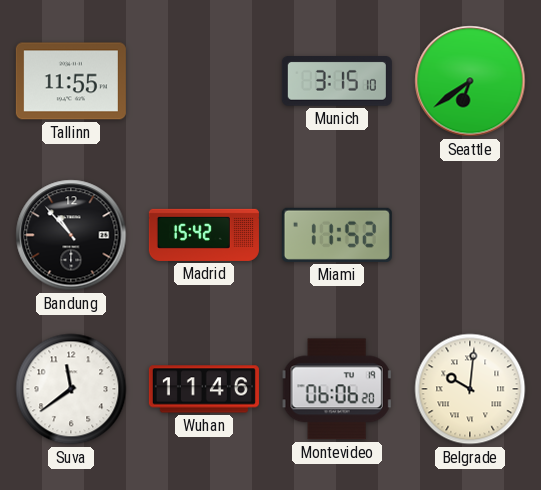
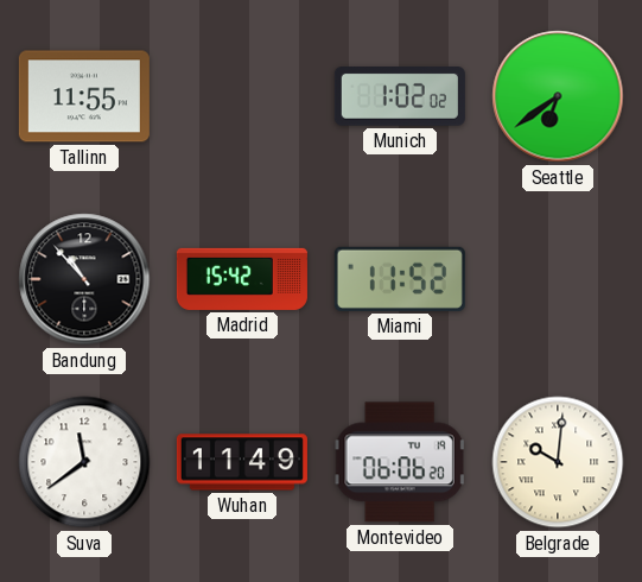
Munich: 3:15 -> 1:02
Wuhan: 11:46 -> 11:49
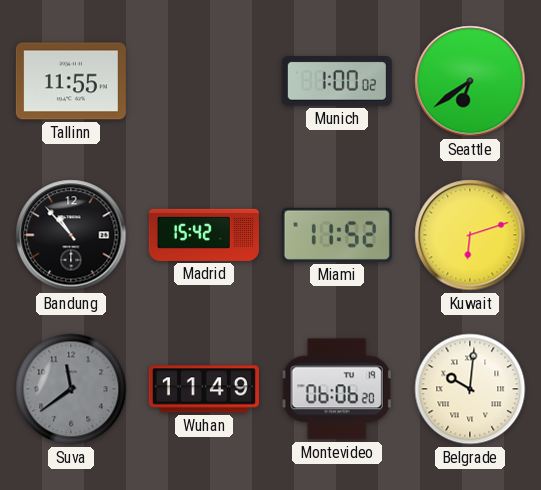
Munich: 1:02 -> 1:00
Kuwait: none -> 6:12
Suva dial: white -> grey
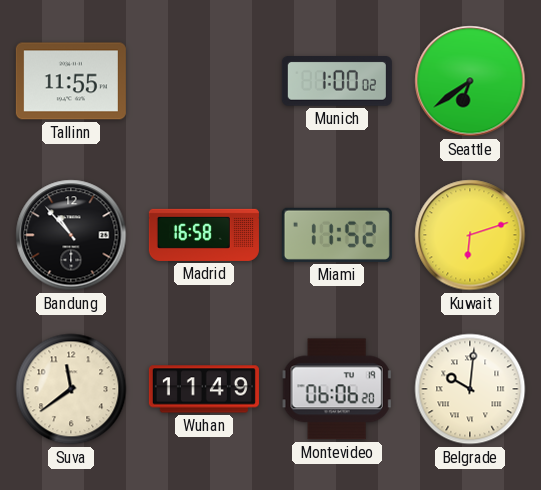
Madrid: 15:42 -> 16:58
Suva dial: grey -> cream
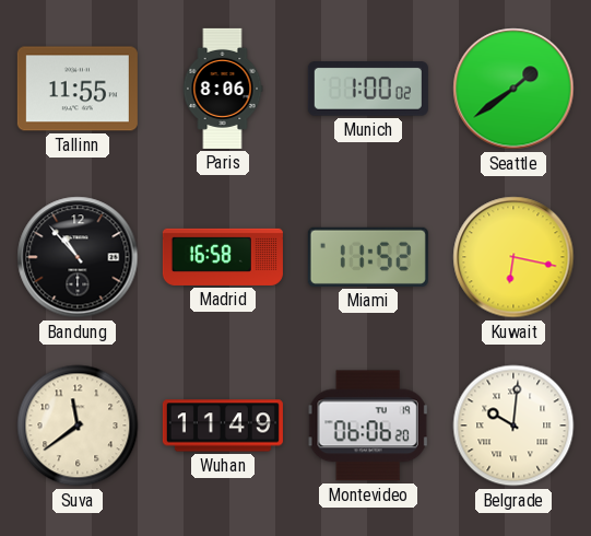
Paris: none -> 8:06
Seattle: 6:39 -> 1:39
Kuwait: 6:12 -> 6:17
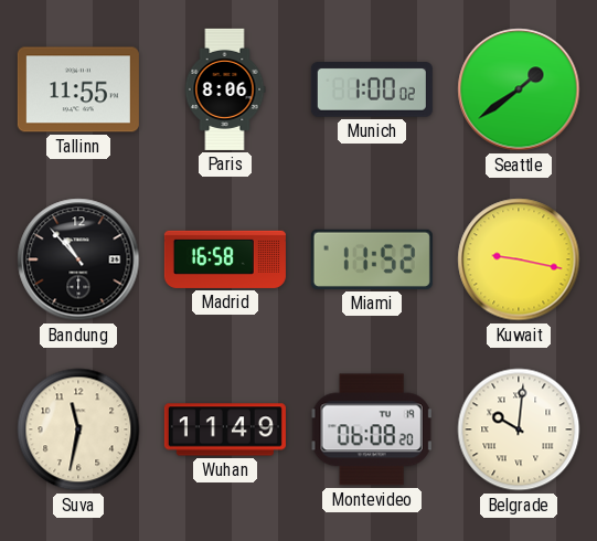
Kuwait: 6:17 -> 9:17
Suva: 11:39 -> 11:32
Montevideo: 06:06 -> 06:08
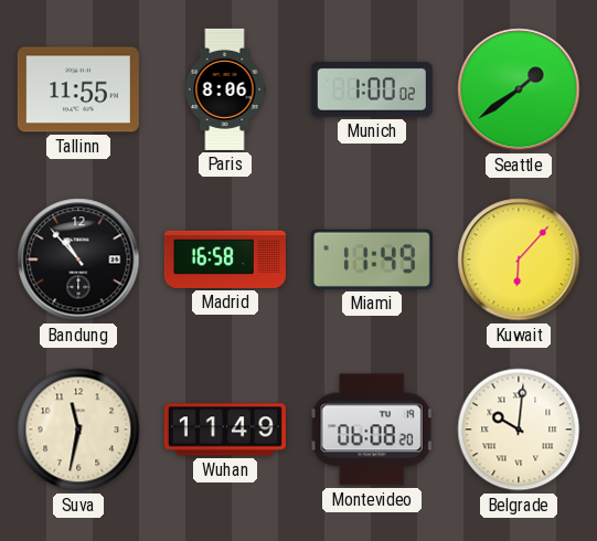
Miami: 11:52 -> 11:49
Kuwait: 9:17 -> 6:07
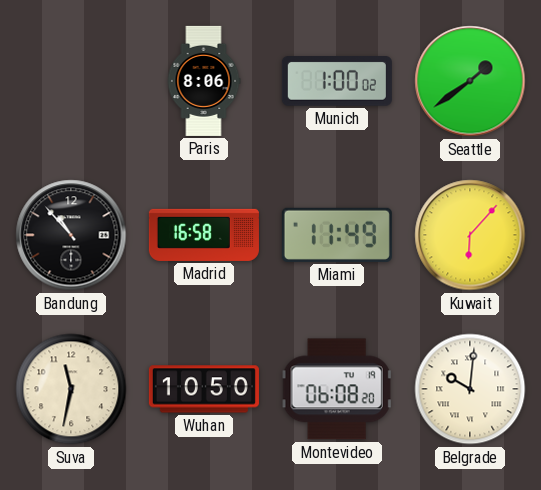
Tallinn: 11:55 -> none
Wuhan: 11:49 -> 10:50
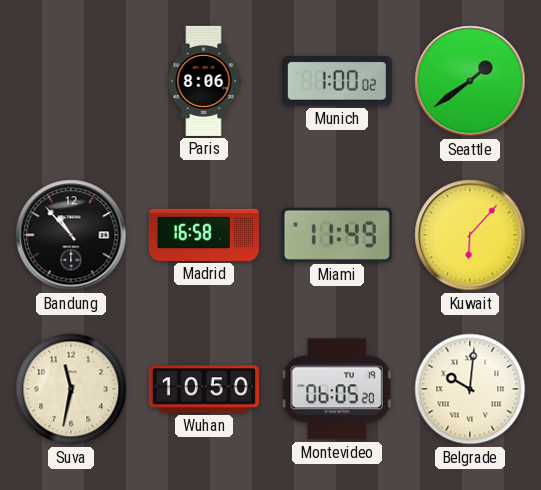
Montevideo: 06:08 -> 06:05
